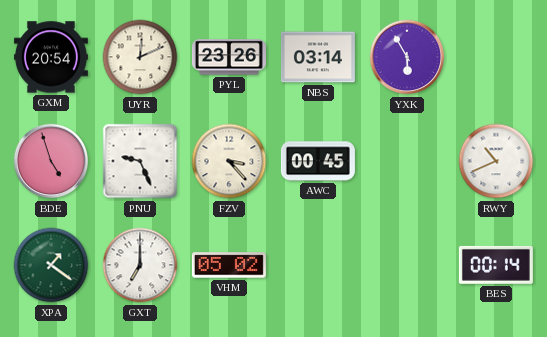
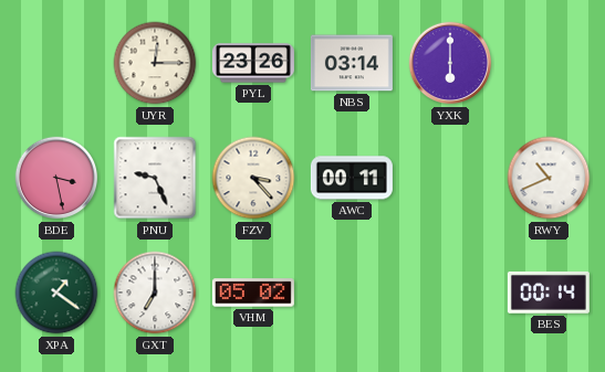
GXM: 20:54 -> none
UYR: 12:11 -> 12:15
YXK: 5:55 -> 6:00
BDE: 4:57 -> 3:28
AWC: 00:45 -> 00:11
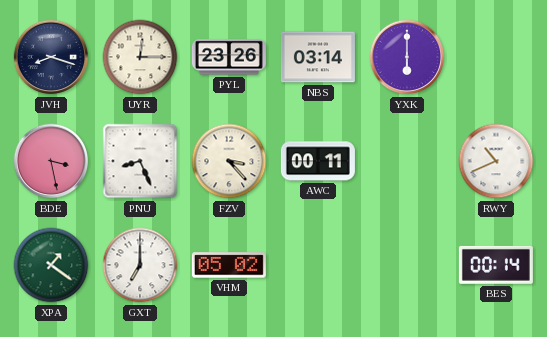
JVH: none -> 8:18
PNU: 9:26 -> 8:26
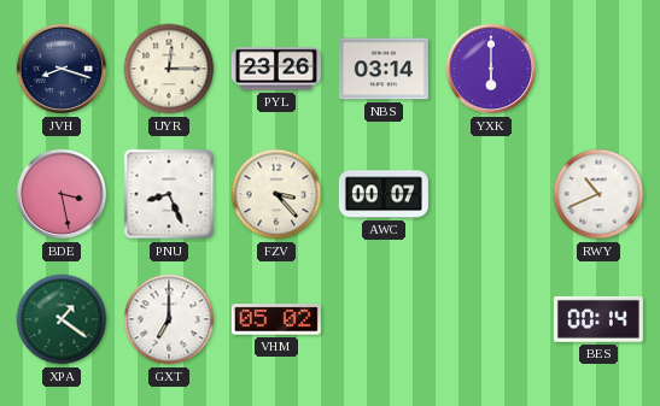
AWC: 00:11 -> 00:07
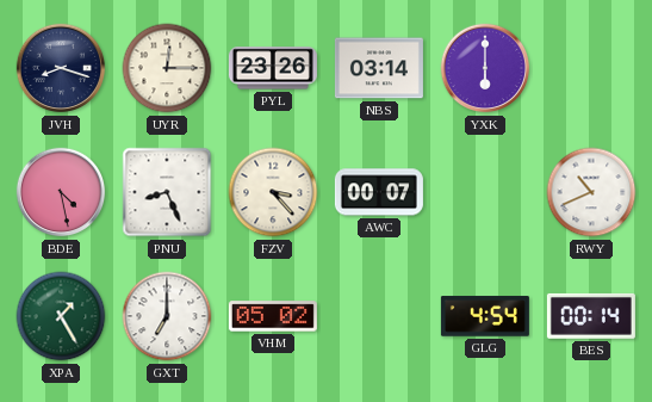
BDE: 3:28 -> 4:28
XPA: 1:21 -> 1:25
GLG: none -> 4:54
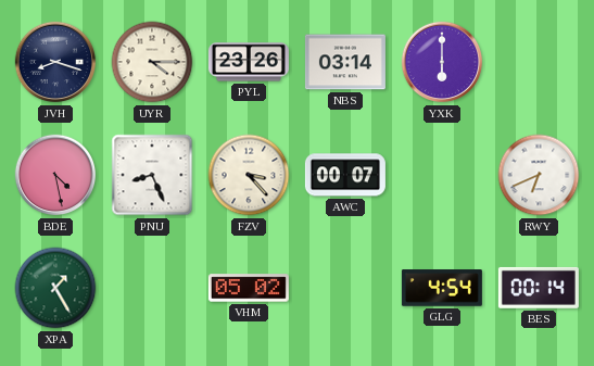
UYR: 12:15 -> 4:15
RWY: 10:41 -> 6:41
GXT: 7:00 -> none
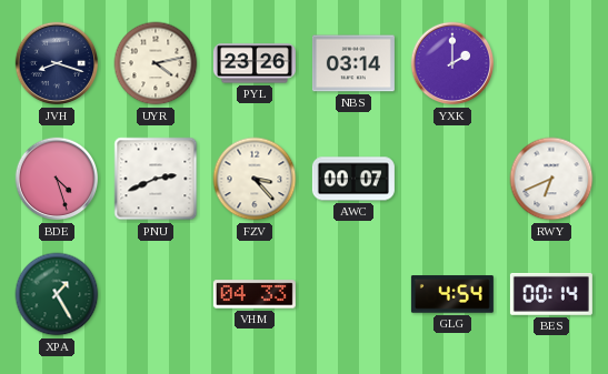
UYR: 4:15 -> 4:13
YXK: 6:00 -> 2:00
BDE: 4:28 -> 4:27
PNU: 8:26 -> 2:41
VHM: 05:02 -> 04:33
